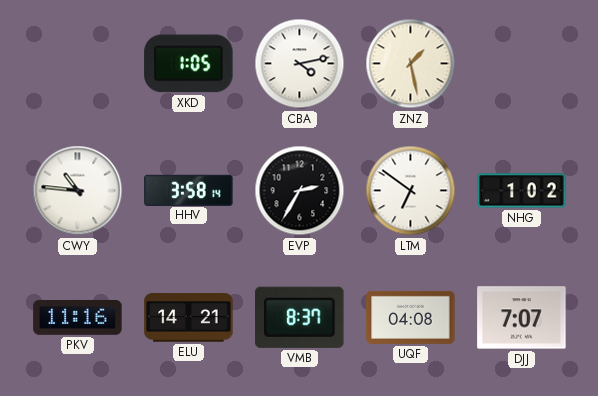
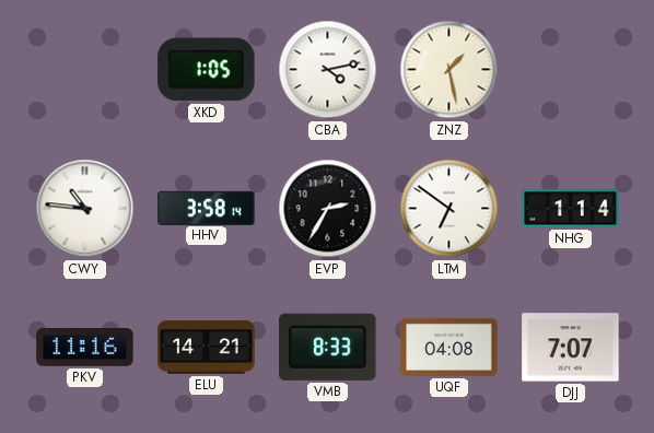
NHG: 1:02 -> 1:14
VMB: 8:37 -> 8:33
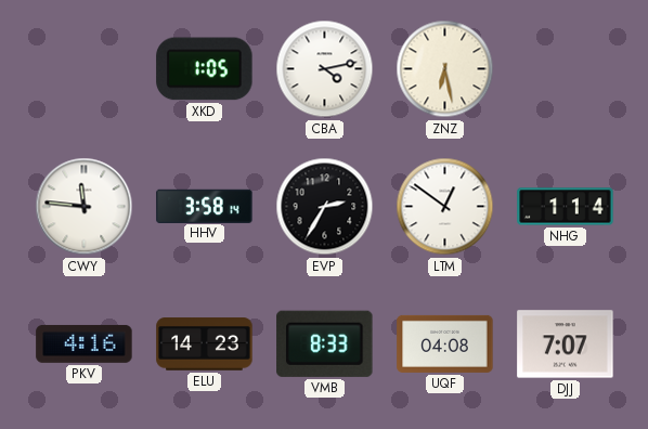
ZNZ: 1:28 -> 6:28
CWY: 10:46 -> 11:46
LTM: 6:51 -> 12:51
PKV: 11:16 -> 4:16
ELU: 14:21 -> 14:23
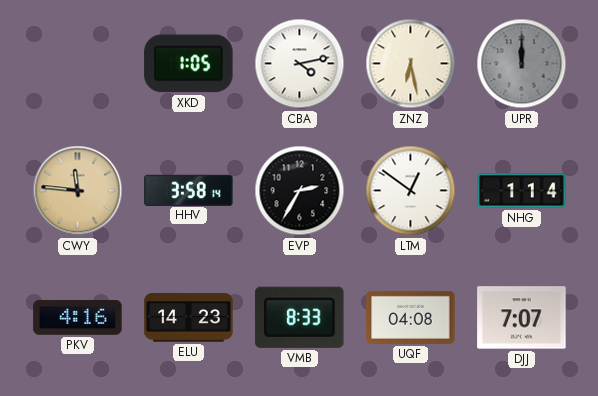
UPR: none -> 12:00
CWY dial: white -> champagne
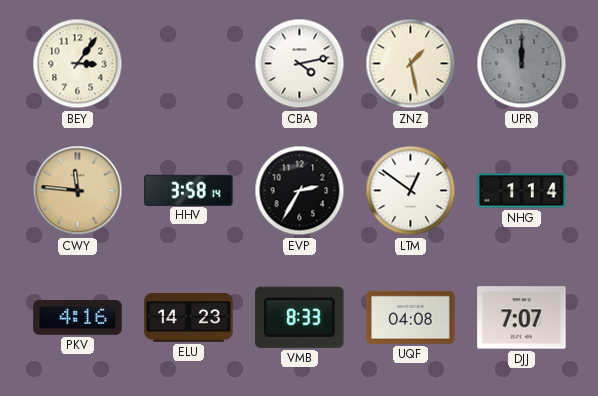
BEY: none -> 3:06
XKD: 1:05 -> none
ZNZ: 6:28 -> 1:28
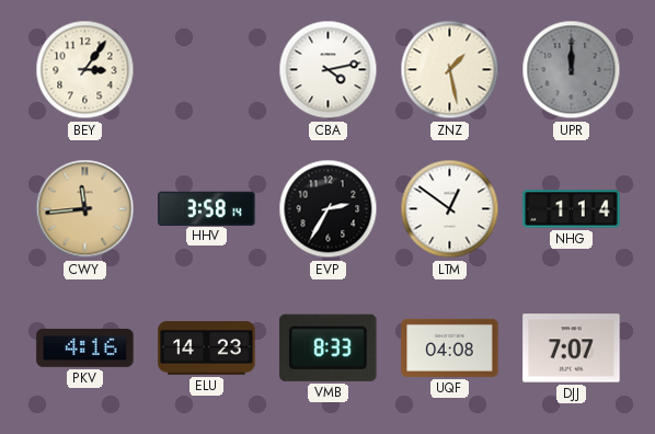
CWY: 11:46 -> 11:44
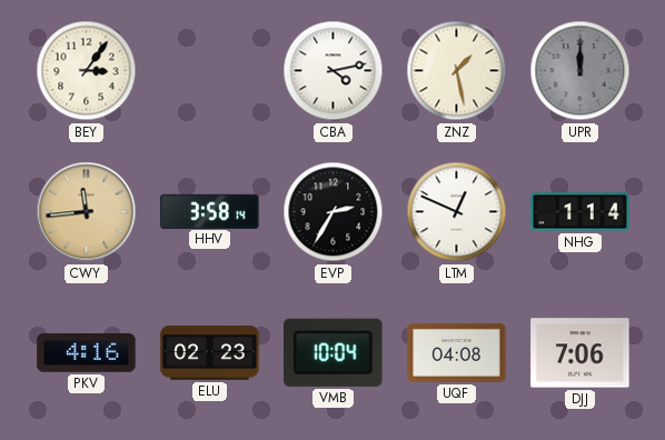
LTM: 12:51 -> 12:49
ELU: 14:23 -> 02:23
VMB: 8:33 -> 10:04
DJJ: 7:07 -> 7:06
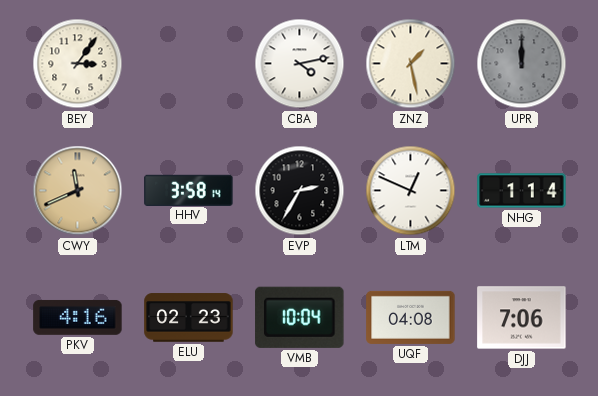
CWY: 11:44 -> 11:41
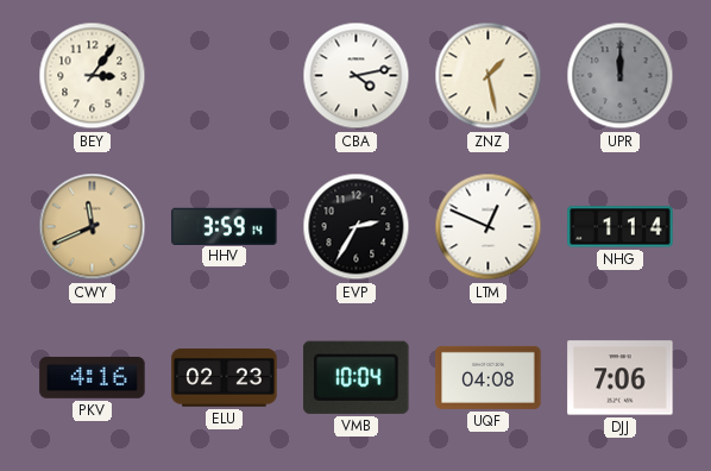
HHV: 3:58 -> 3:59
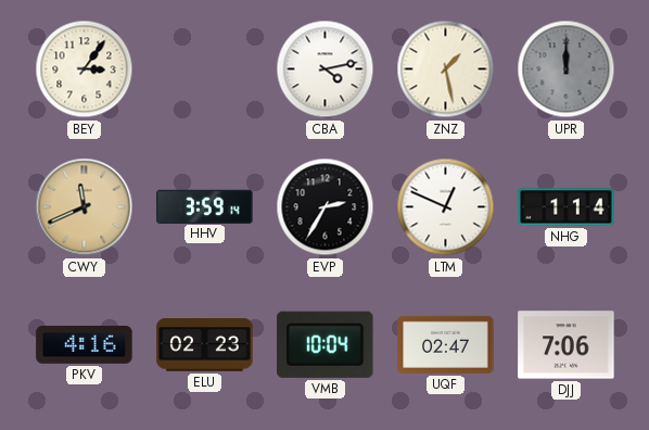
UQF: 04:08 -> 02:47
